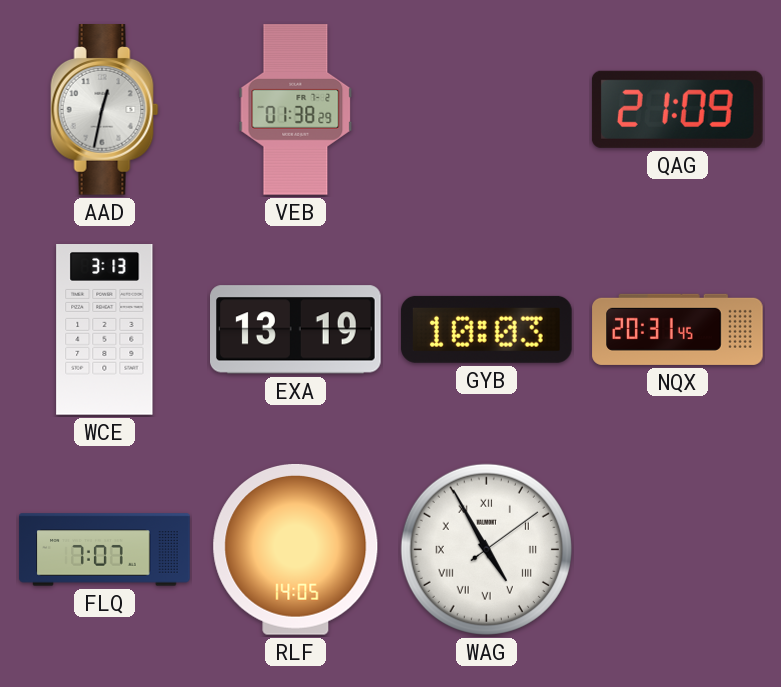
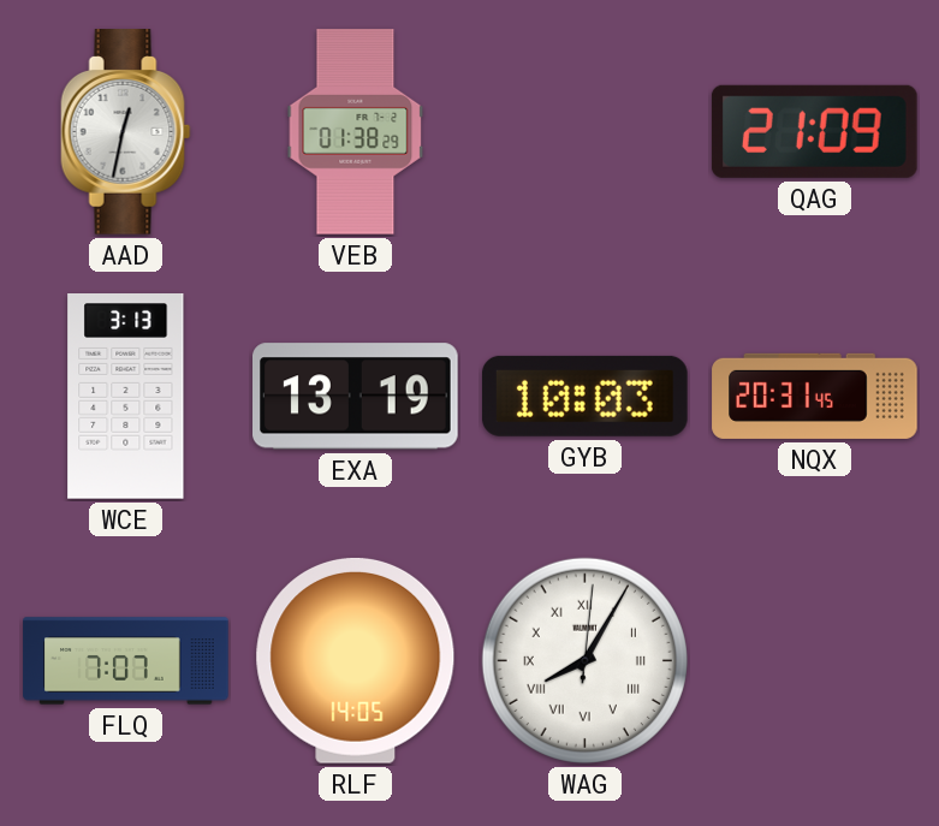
WAG: 4:55 -> 8:05
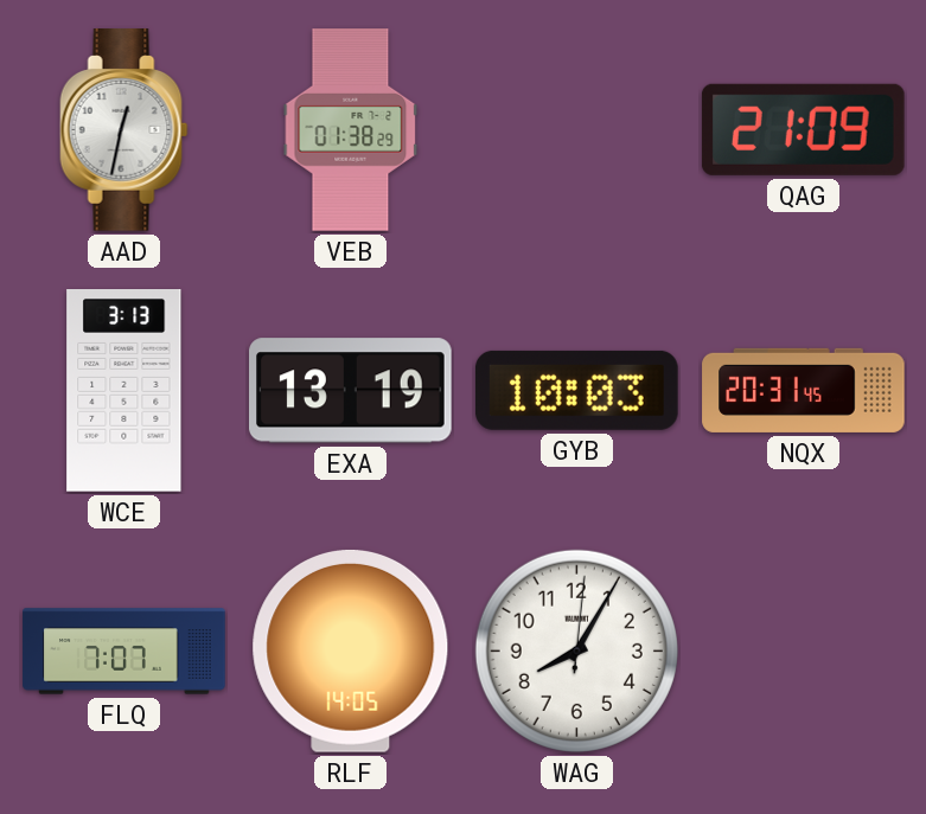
WAG numerals: Roman -> Arabic
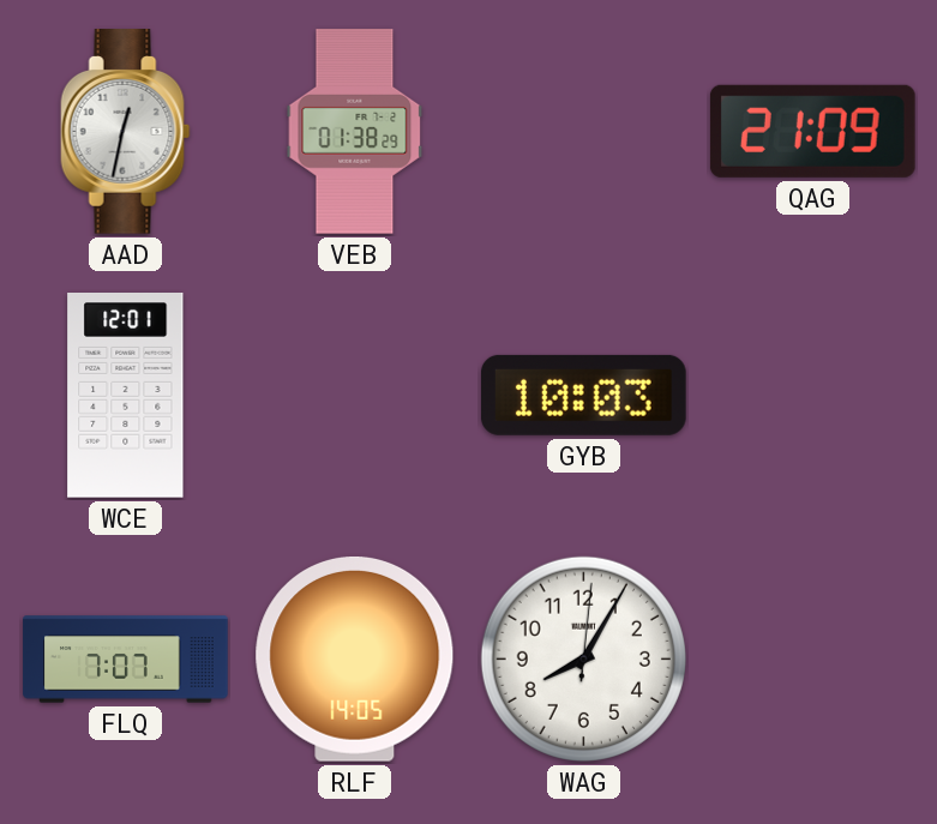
WCE: 3:13 -> 12:01
EXA: 13:19 -> none
NQX: 20:31 -> none
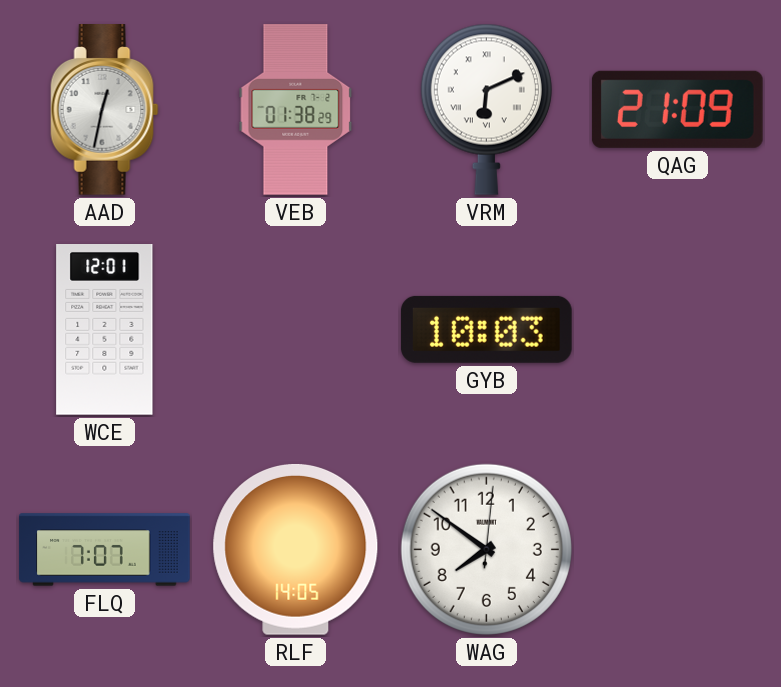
VRM: none -> 6:11
WAG: 8:05 -> 7:51
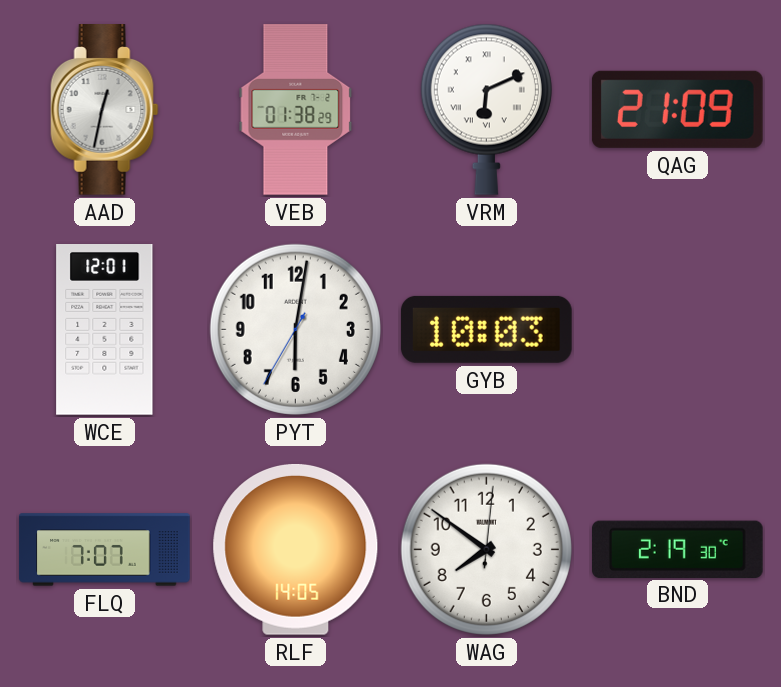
PYT: none -> 6:01
BND: none -> 2:19
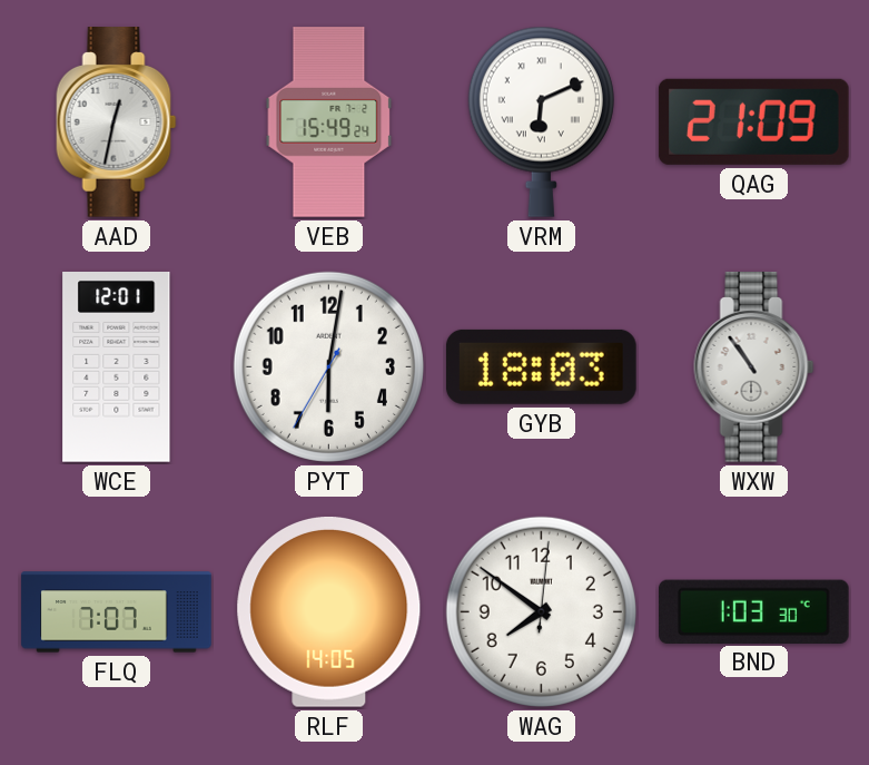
VEB: 01:38 -> 15:49
GYB: 10:03 -> 18:03
WXW: none -> 10:54
BND: 2:19 -> 1:03
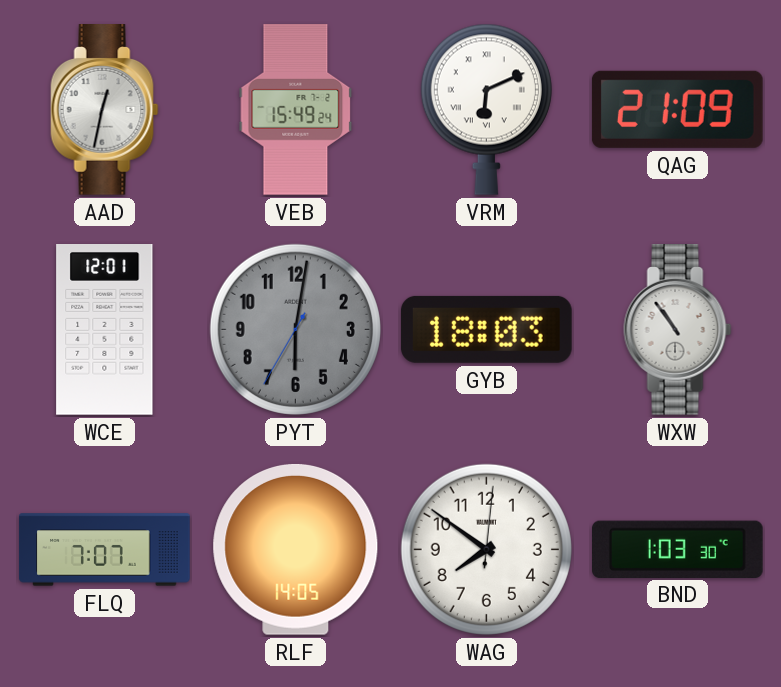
PYT dial: white -> grey
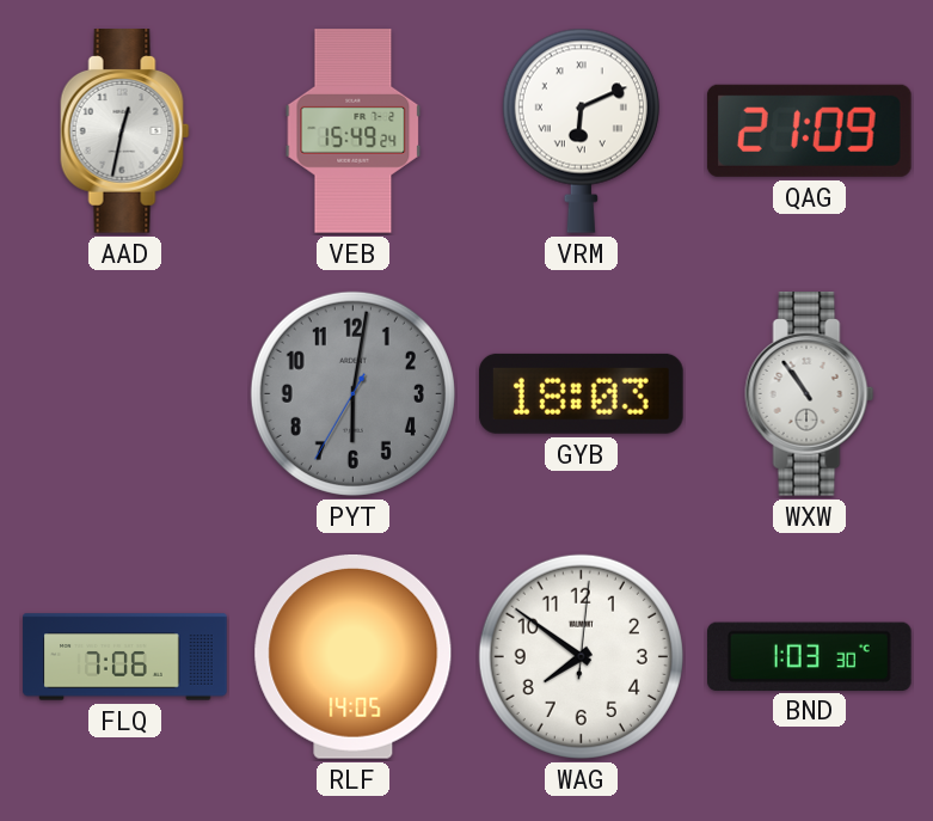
WCE: 12:01 -> none
FLQ: 7:07 -> 7:06
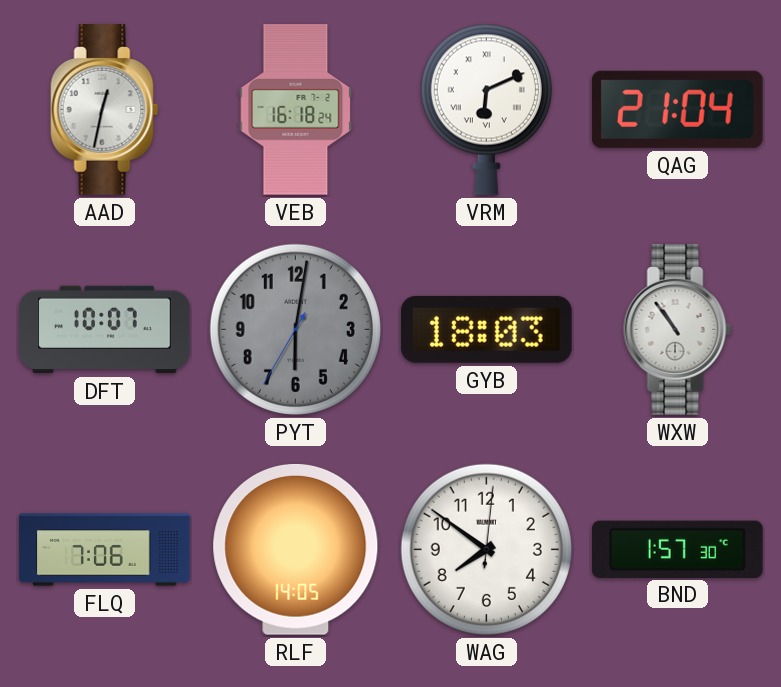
VEB: 15:49 -> 16:18
QAG: 21:09 -> 21:04
DFT: none -> 10:07
BND: 1:03 -> 1:57
